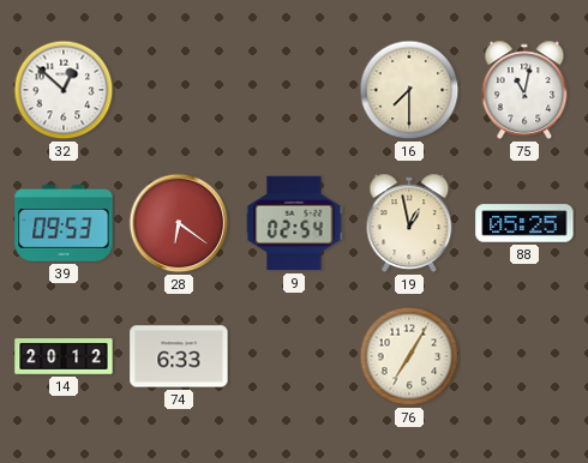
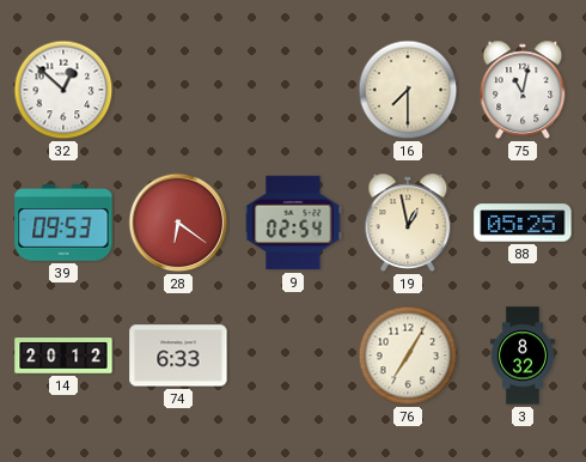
3: none -> 8:32
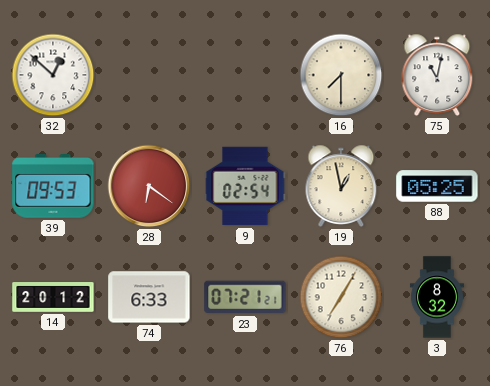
23: none -> 07:21
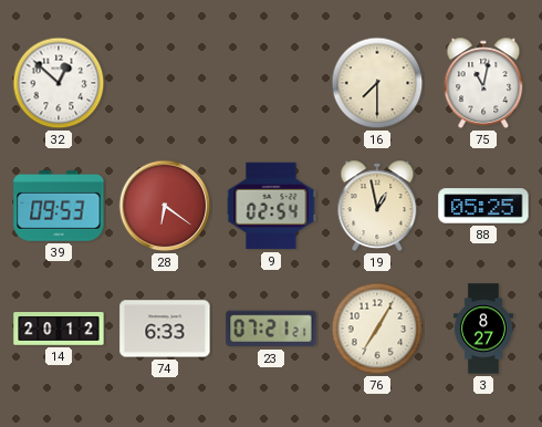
3: 8:32 -> 8:27
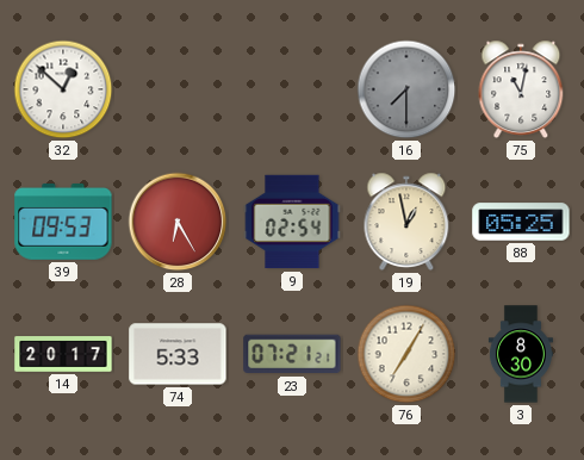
16 dial: cream -> grey
28: 6:21 -> 6:25
14: 20:12 -> 20:17
74: 6:33 -> 5:33
3: 8:27 -> 8:30
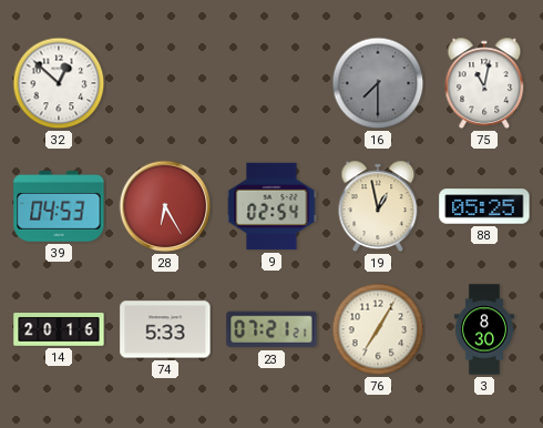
39: 09:53 -> 04:53
14: 20:17 -> 20:16
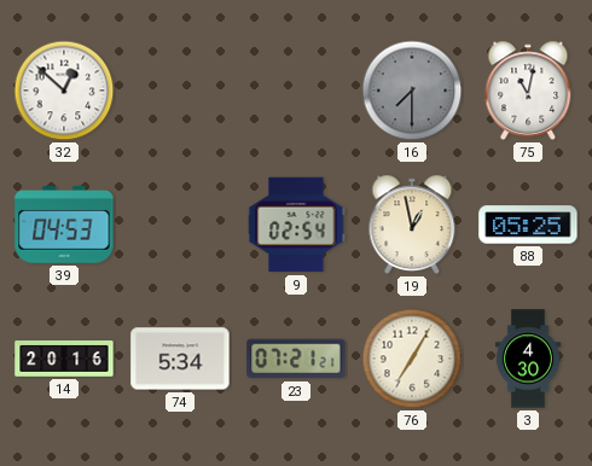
28: 6:25 -> none
74: 5:33 -> 5:34
3: 8:30 -> 4:30
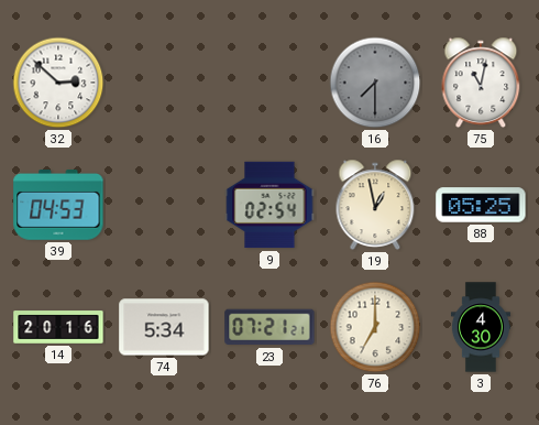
32: 12:52 -> 2:52
76: 7:05 -> 7:00
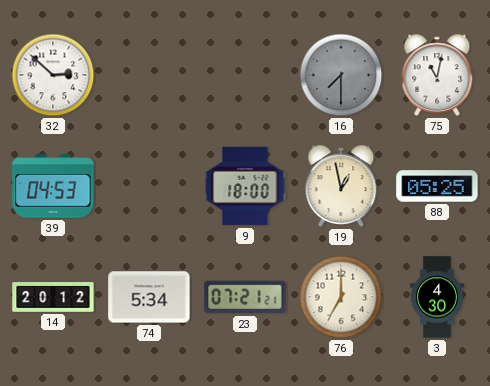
9: 02:54 -> 18:00
14: 20:16 -> 20:12
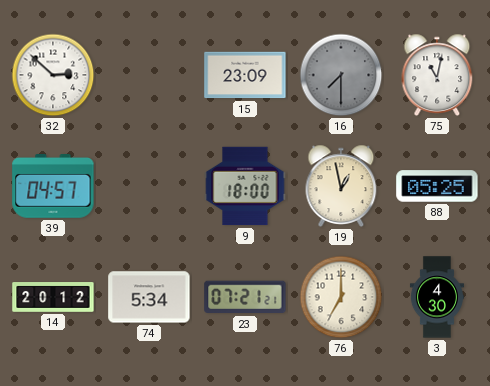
15: none -> 23:09
39: 04:53 -> 04:57
